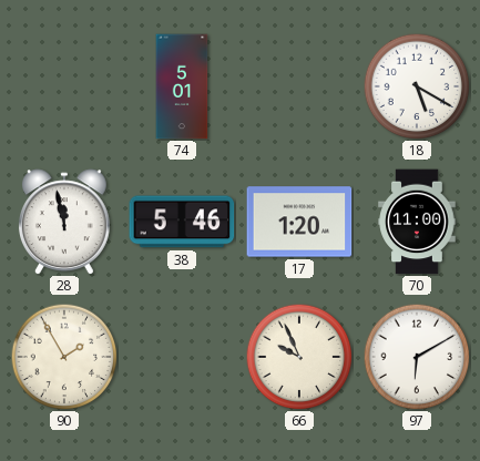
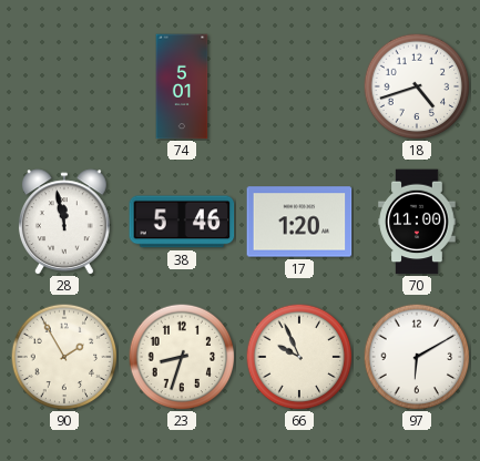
18: 5:20 -> 4:42
23: none -> 8:33
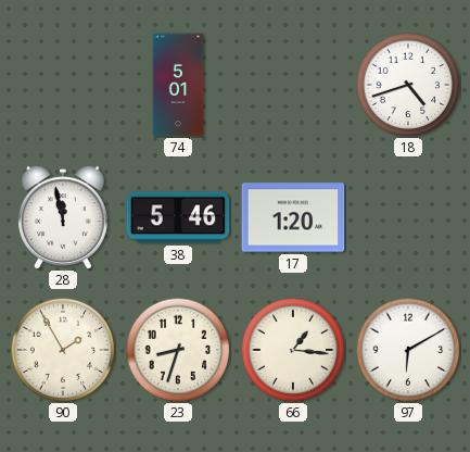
70: 11:00 -> none
66: 9:56 -> 1:16
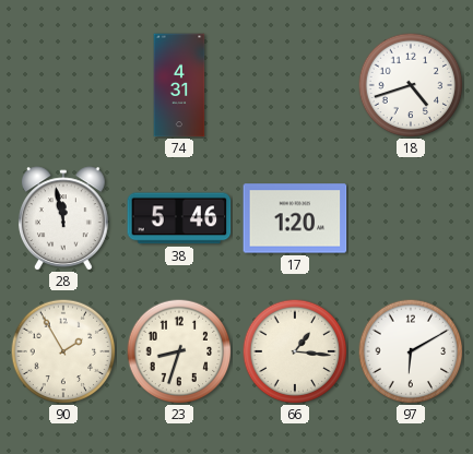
74: 5:01 -> 4:31
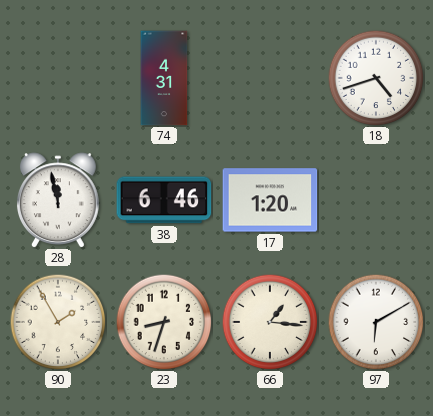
38: 5:46 -> 6:46
